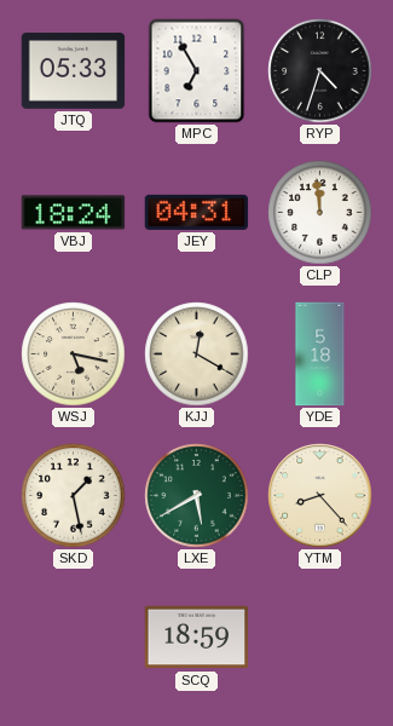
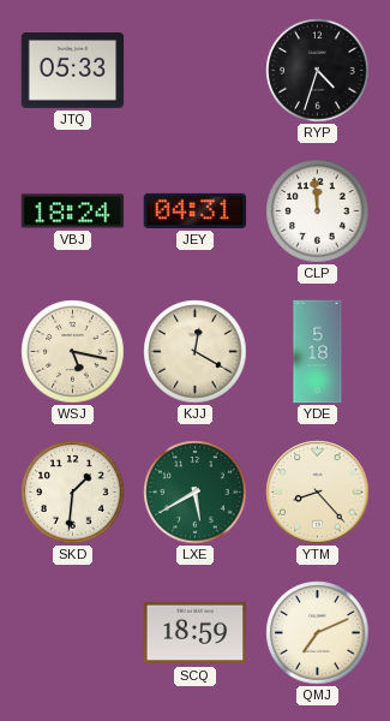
MPC: 6:55 -> none
SKD: 1:28 -> 1:31
QMJ: none -> 7:11
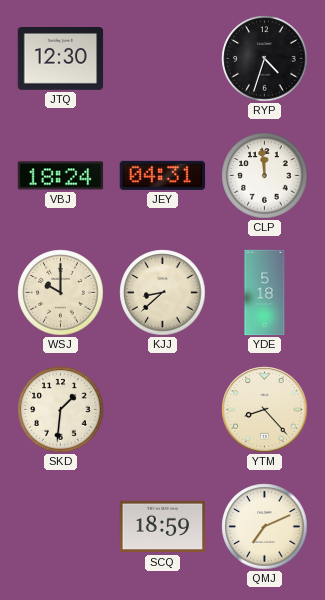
JTQ: 05:33 -> 12:30
WSJ: 5:17 -> 10:00
KJJ: 12:20 -> 8:38
LXE: 5:40 -> none
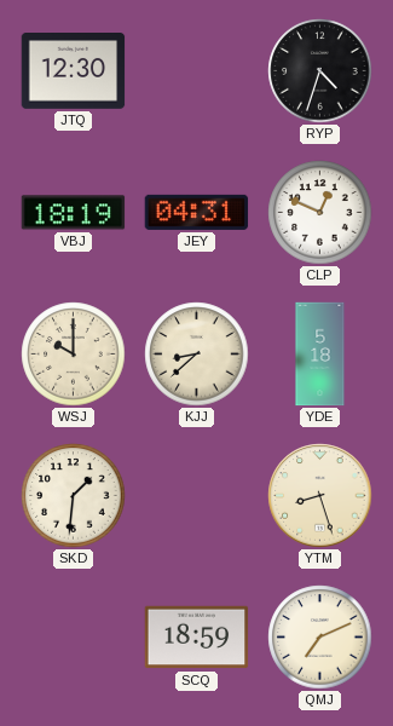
VBJ: 18:24 -> 18:19
CLP: 11:59 -> 12:49
YTM: 8:23 -> 8:27
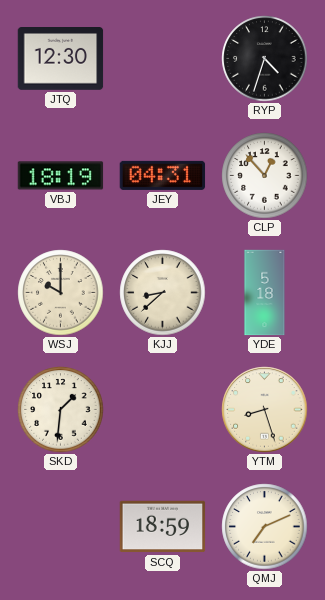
CLP: 12:49 -> 12:53
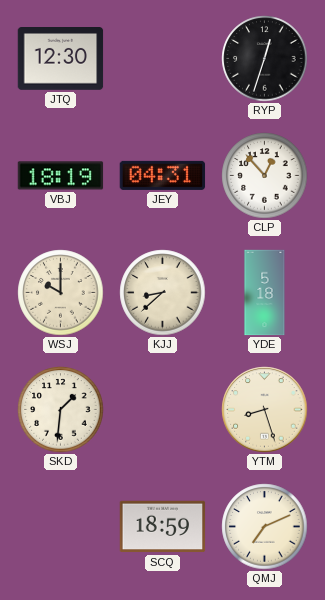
RYP: 4:33 -> 12:33
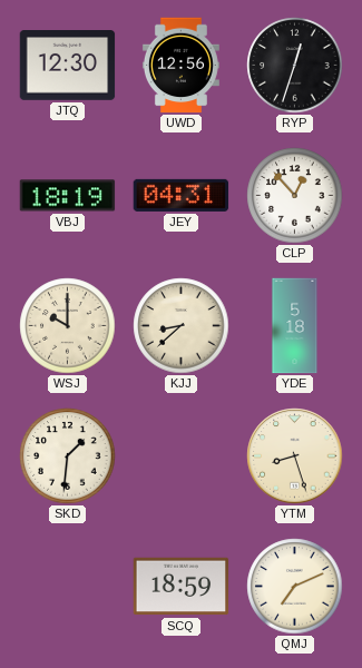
UWD: none -> 12:56
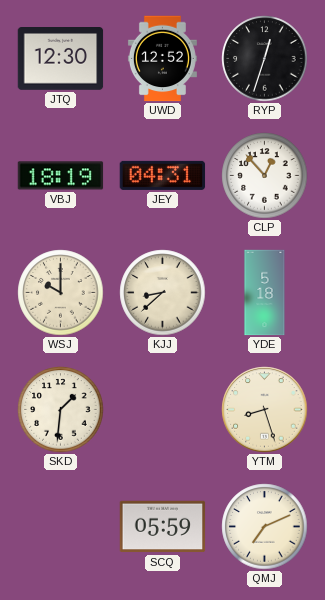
UWD: 12:56 -> 12:52
SCQ: 18:59 -> 05:59
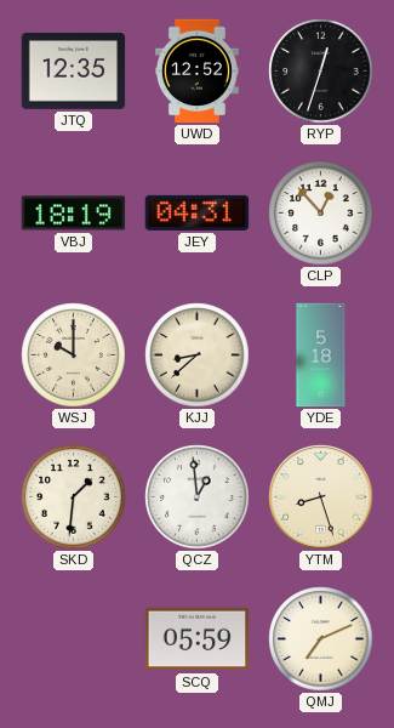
JTQ: 12:30 -> 12:35
QCZ: none -> 12:59
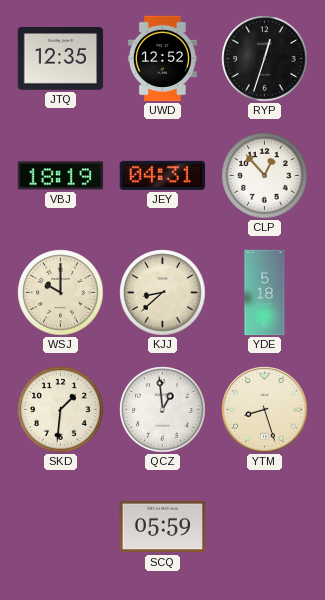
QMJ: 7:11 -> none
